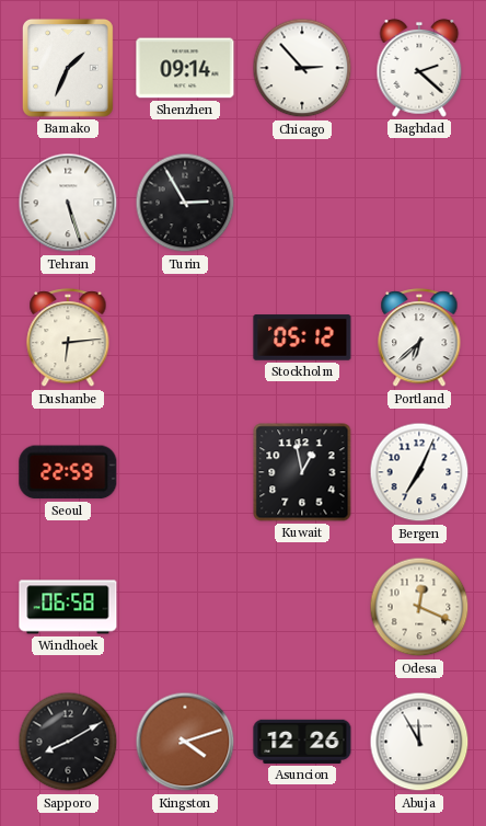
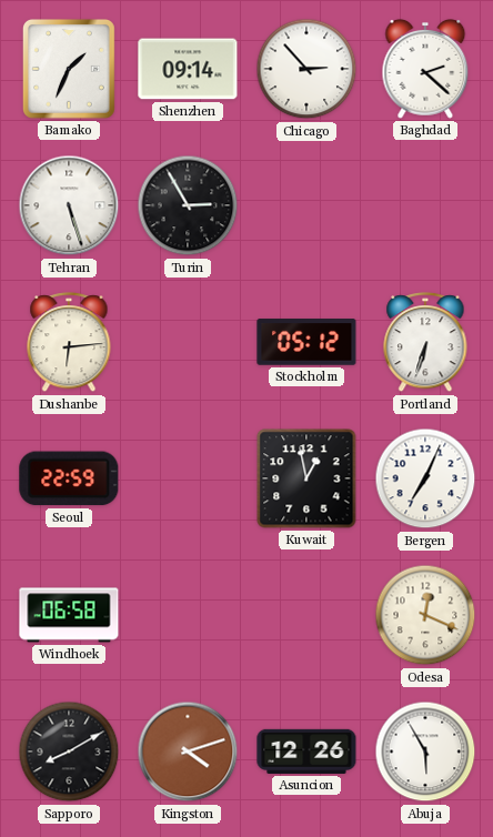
Portland: 6:38 -> 6:33
Abuja: 11:55 -> 5:55
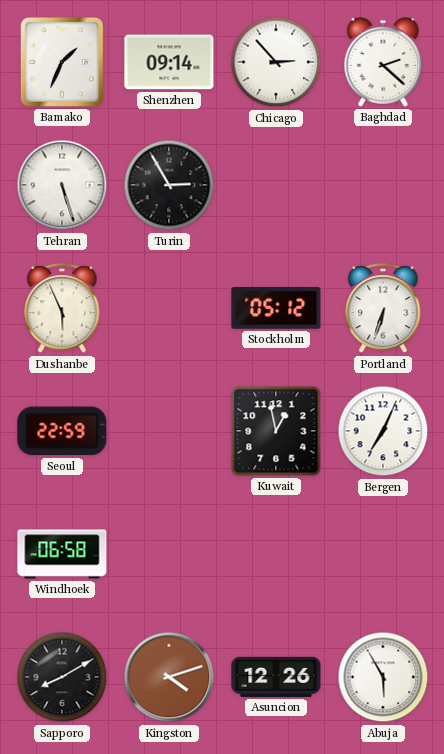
Dushanbe: 6:14 -> 5:56
Odesa: 12:19 -> none
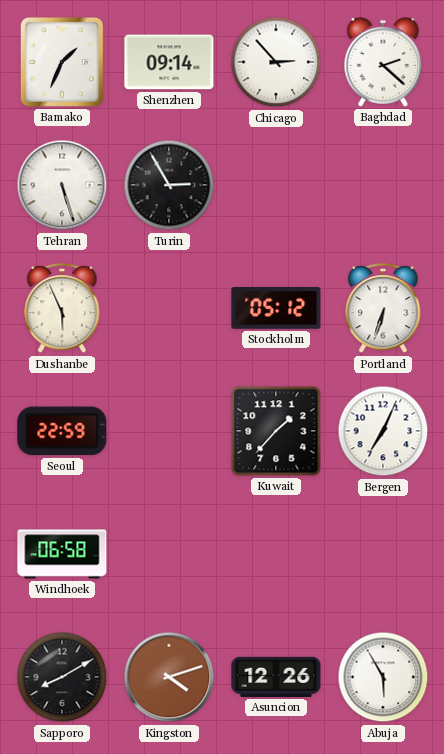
Kuwait: 12:58 -> 1:37
